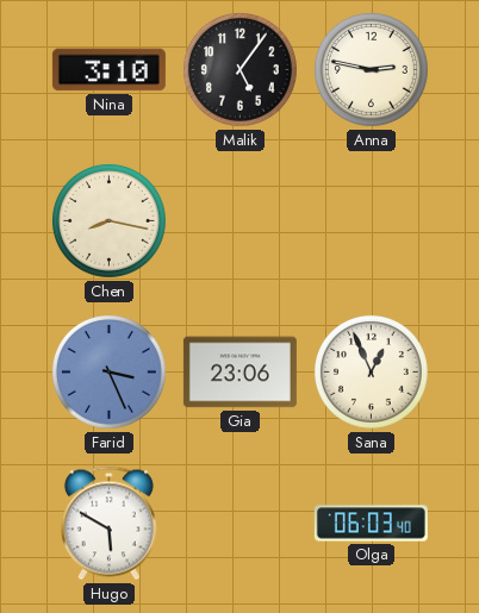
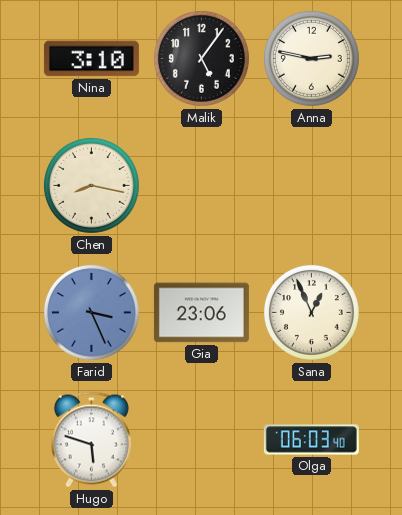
Hugo: 5:50 -> 5:48
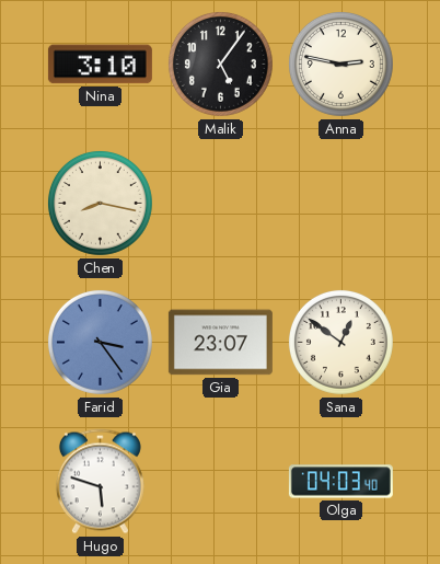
Farid: 3:26 -> 3:24
Gia: 23:06 -> 23:07
Sana: 12:56 -> 12:51
Olga: 06:03 -> 04:03
